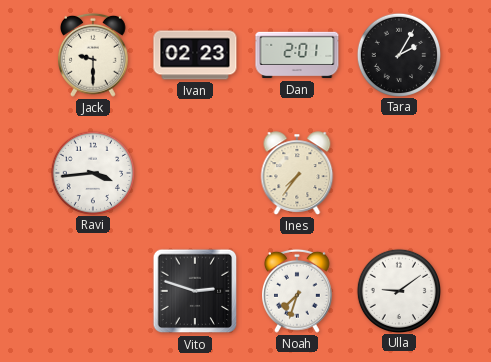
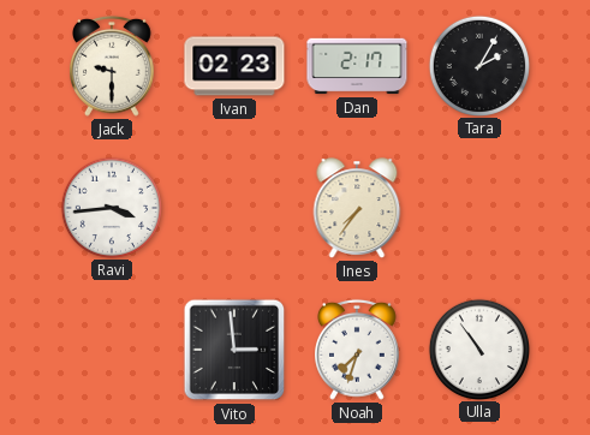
Dan: 2:01 -> 2:17
Vito: 2:48 -> 2:59
Ulla: 9:09 -> 10:54
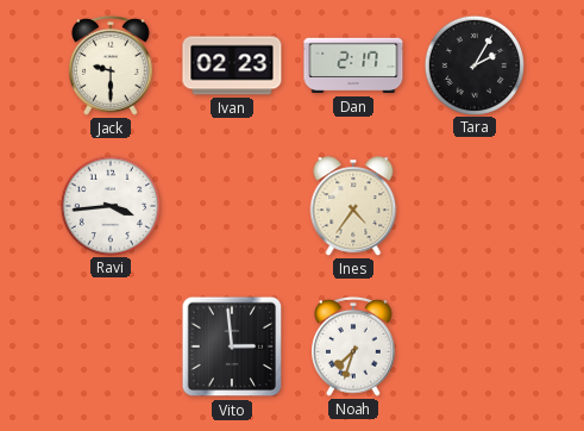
Ines: 7:36 -> 4:36
Ulla: 10:54 -> none
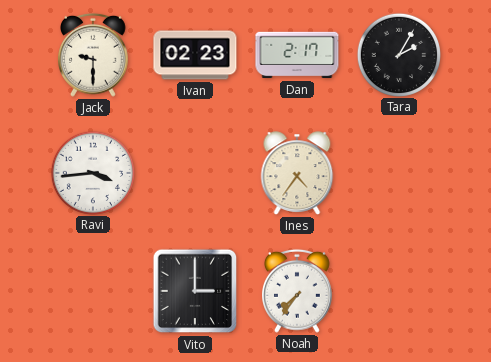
Vito: 2:59 -> 3:00
Noah: 7:33 -> 7:36
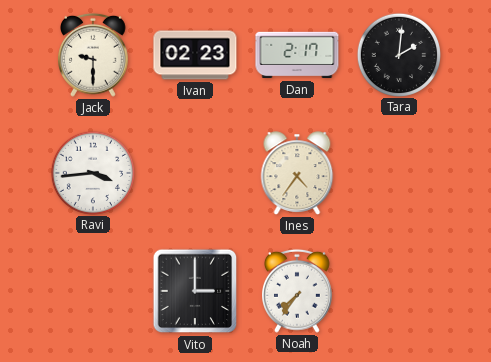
Tara: 2:05 -> 2:01
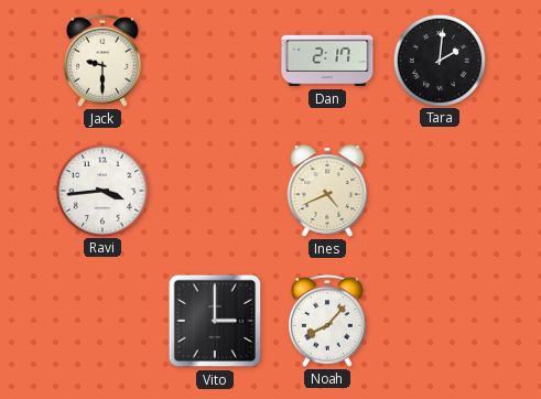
Ivan: 02:23 -> none
Ines: 4:36 -> 4:41
Noah: 7:36 -> 8:07
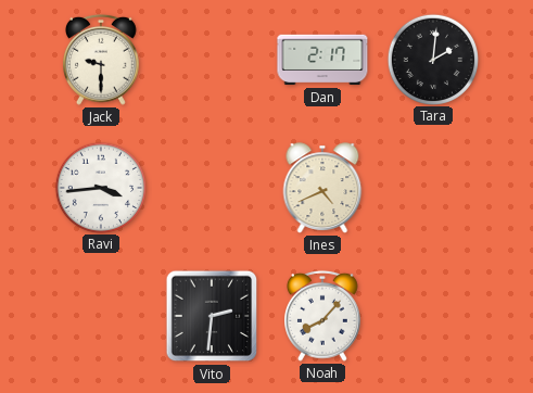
Vito: 3:00 -> 2:31
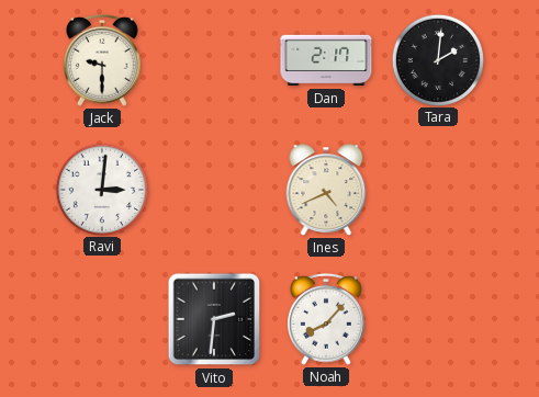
Ravi: 3:44 -> 3:01
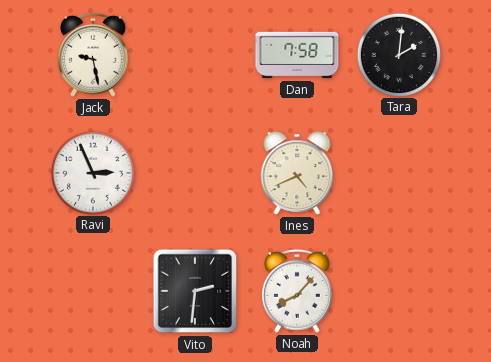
Jack: 9:30 -> 9:28
Dan: 2:17 -> 7:58
Ravi: 3:01 -> 2:56
